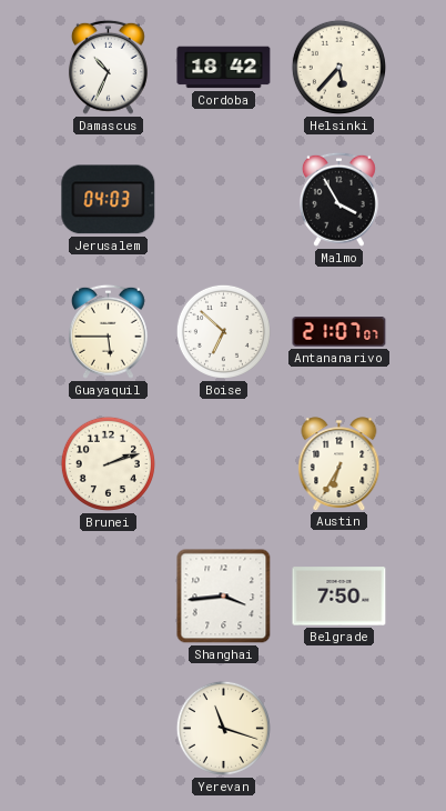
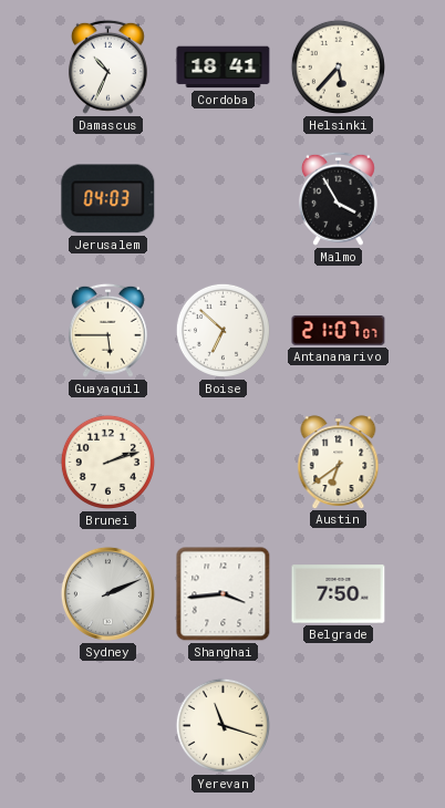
Cordoba: 18:42 -> 18:41
Austin: 6:35 -> 6:39
Sydney: none -> 2:11
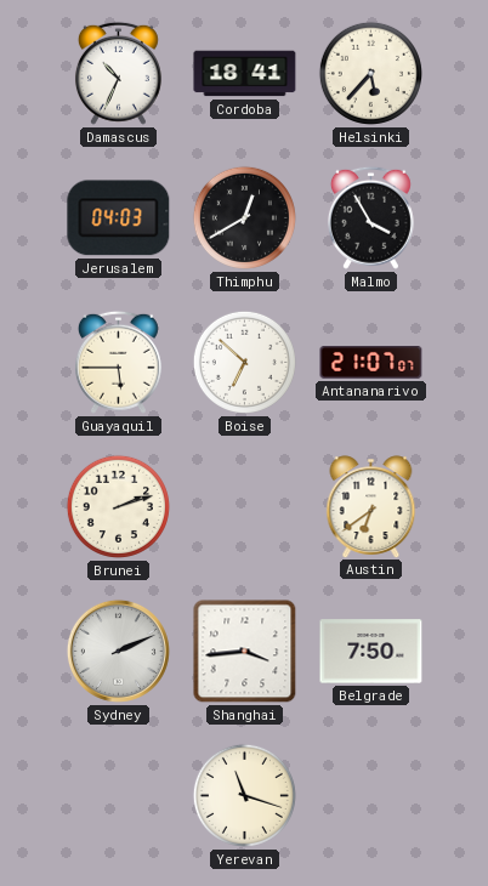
Thimphu: none -> 12:40
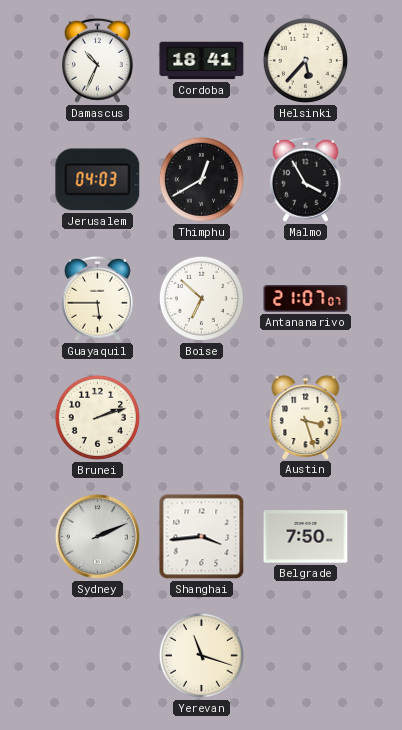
Austin: 6:39 -> 3:27
